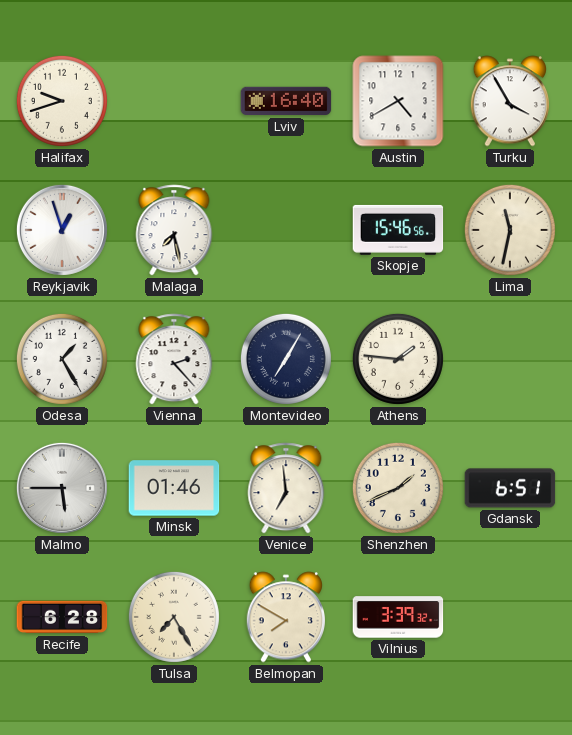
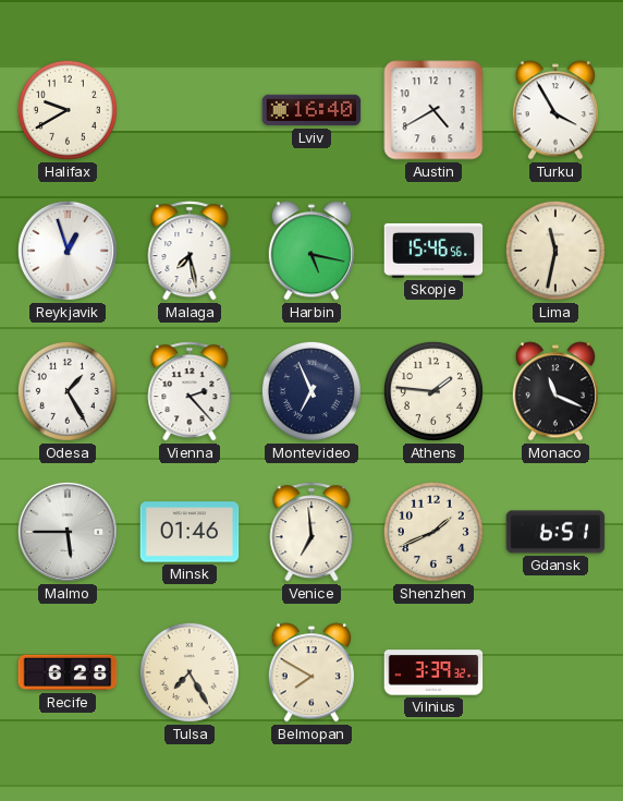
Halifax: 9:42 -> 9:40
Harbin: none -> 5:17
Montevideo: 7:05 -> 6:56
Monaco: none -> 11:19
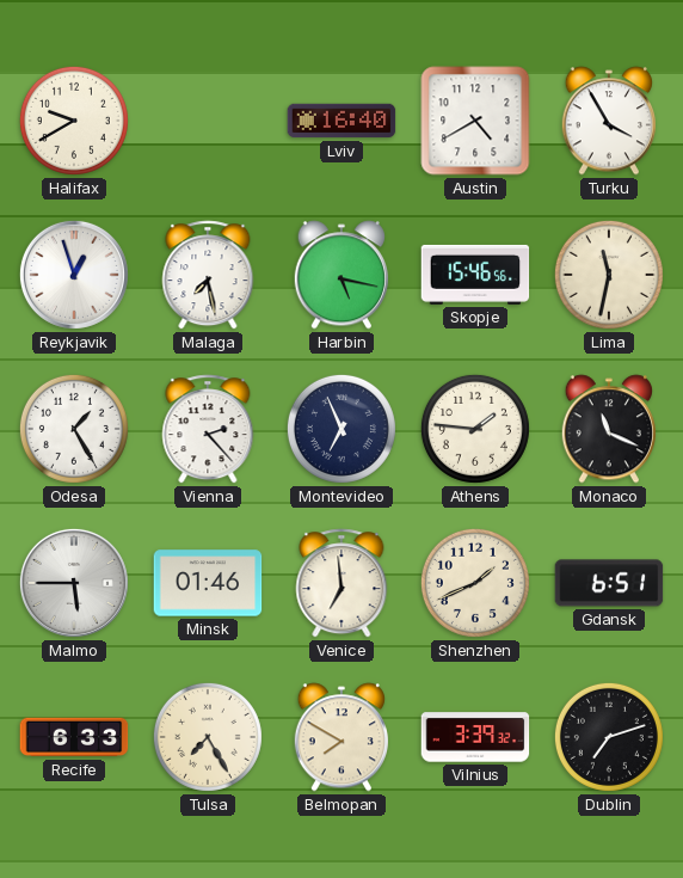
Recife: 6:28 -> 6:33
Dublin: none -> 7:12
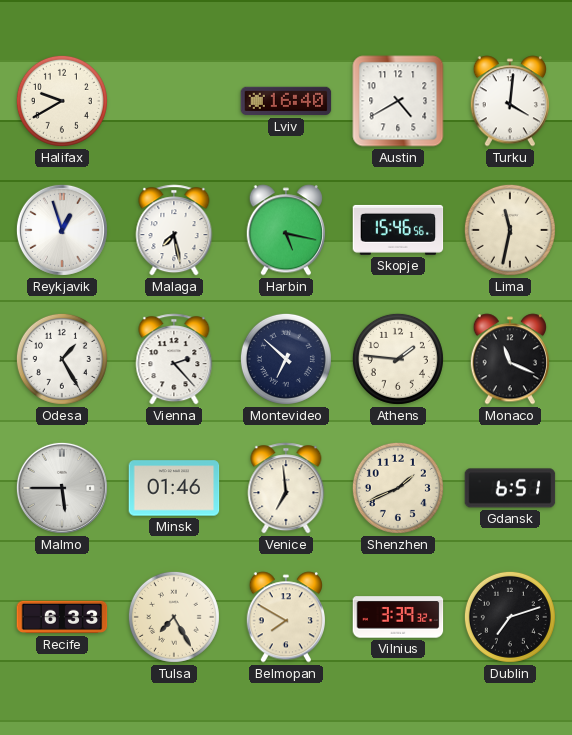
Turku: 3:55 -> 4:01
Montevideo: 6:56 -> 6:52
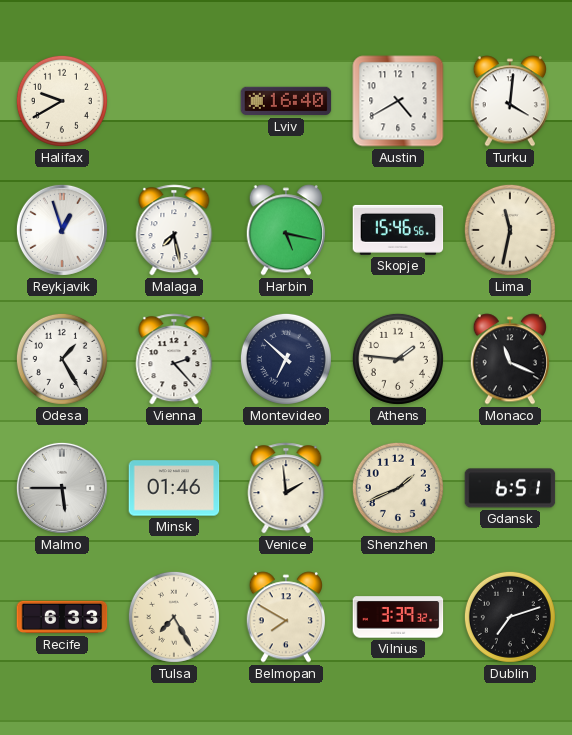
Venice: 6:59 -> 1:59
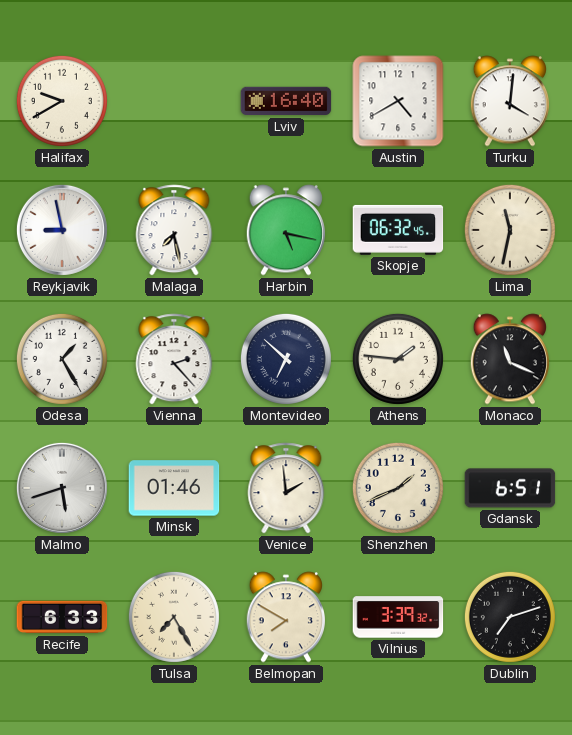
Reykjavik: 12:57 -> 8:58
Skopje: 15:46 -> 06:32
Malmo: 5:45 -> 5:42
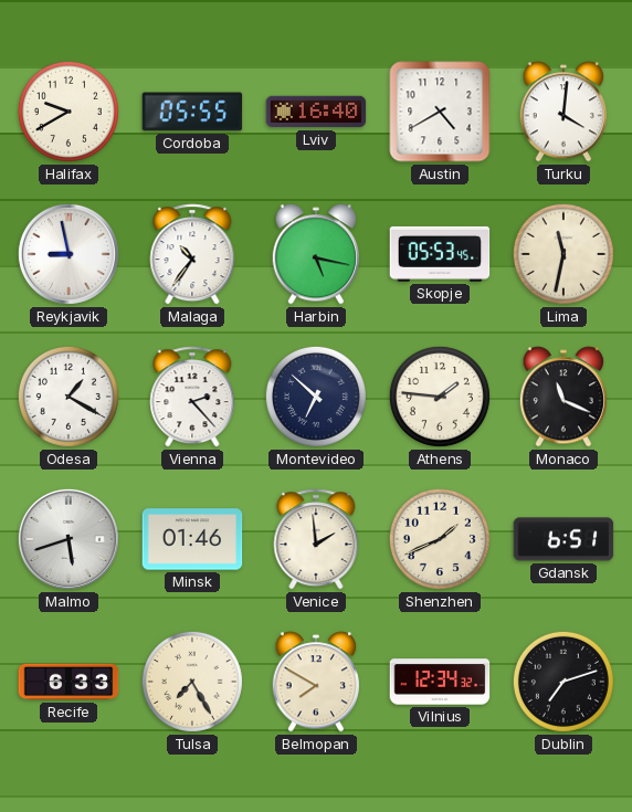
Cordoba: none -> 05:55
Malaga: 7:28 -> 10:36
Skopje: 06:32 -> 05:53
Odesa: 1:25 -> 1:20
Vilnius: 3:39 -> 12:34
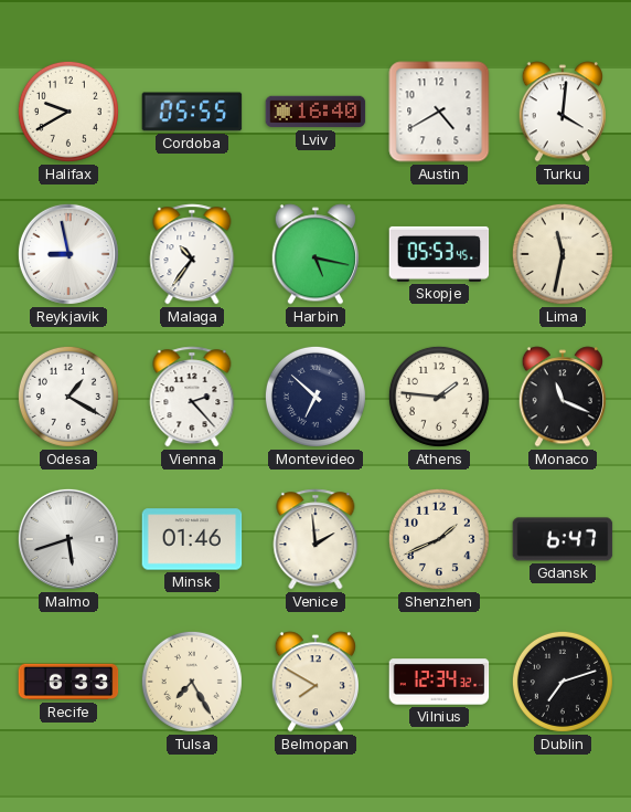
Gdansk: 6:51 -> 6:47
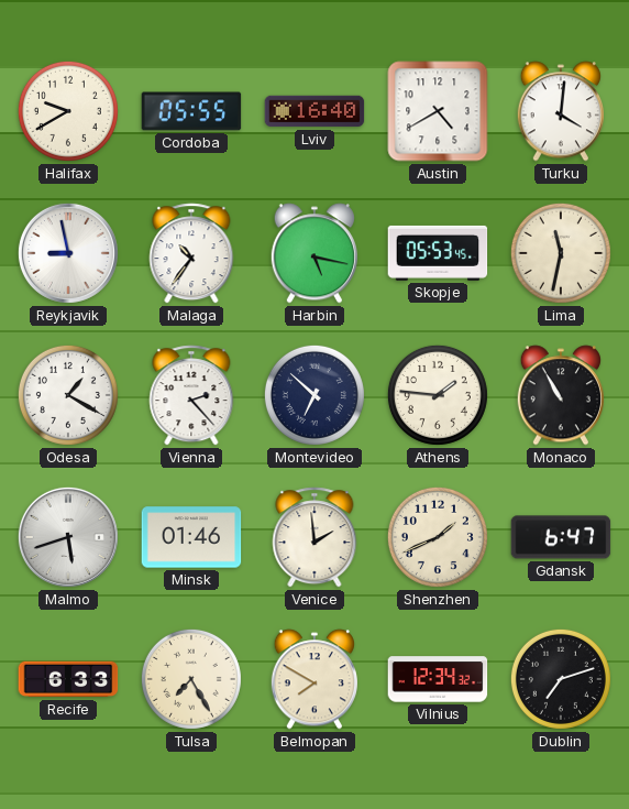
Monaco: 11:19 -> 10:55
